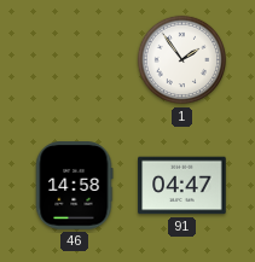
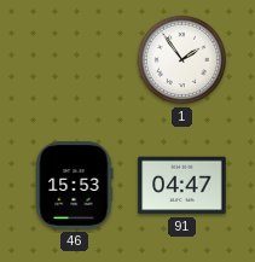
46: 14:58 -> 15:53
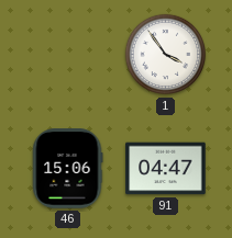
1: 1:54 -> 3:54
46: 15:53 -> 15:06
